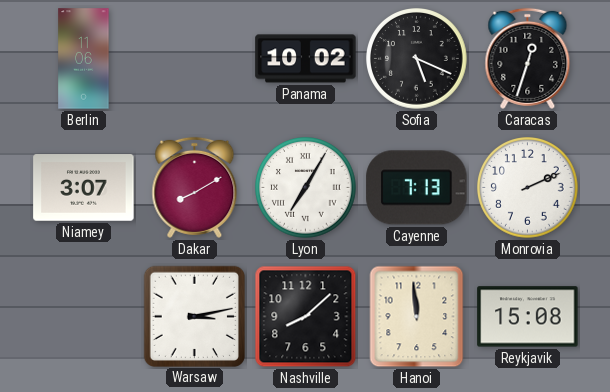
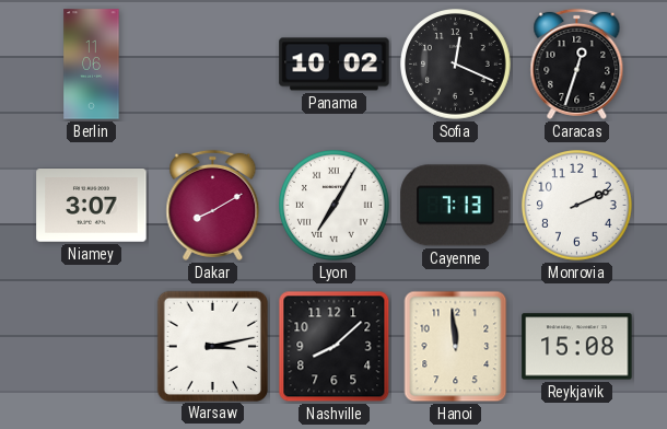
Sofia: 5:19 -> 12:19
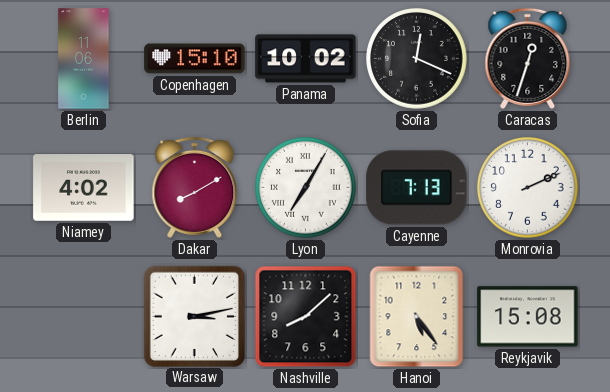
Copenhagen: none -> 15:10
Niamey: 3:07 -> 4:02
Hanoi: 11:59 -> 5:24
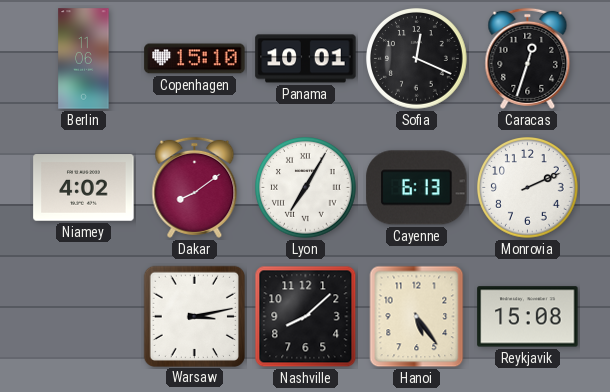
Panama: 10:02 -> 10:01
Dakar: 8:10 -> 8:09
Cayenne: 7:13 -> 6:13
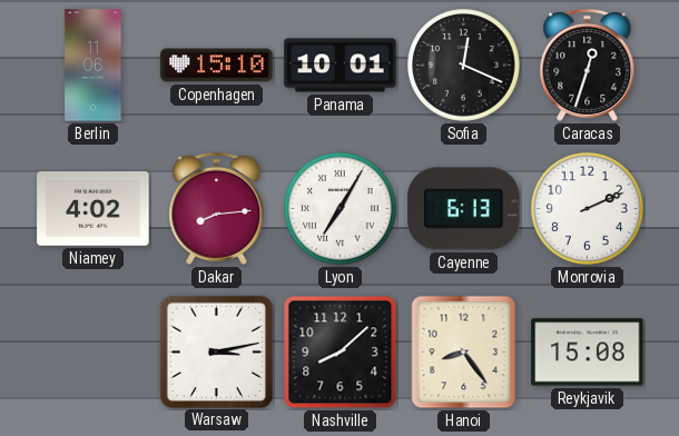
Dakar: 8:09 -> 8:14
Hanoi: 5:24 -> 8:24
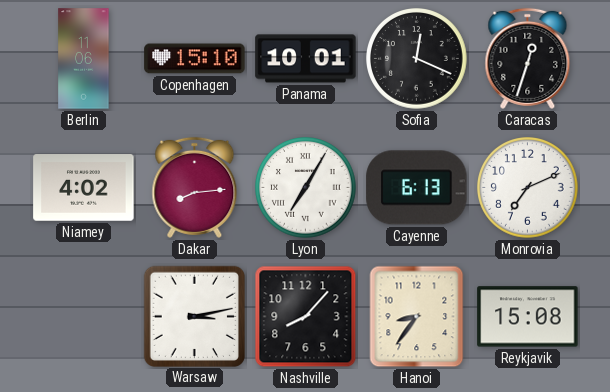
Monrovia: 2:11 -> 7:11
Nashville: 8:08 -> 8:07
Hanoi: 8:24 -> 8:36
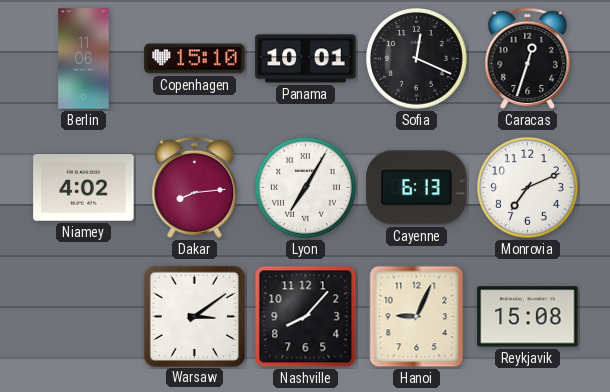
Warsaw: 3:13 -> 3:09
Hanoi: 8:36 -> 9:04
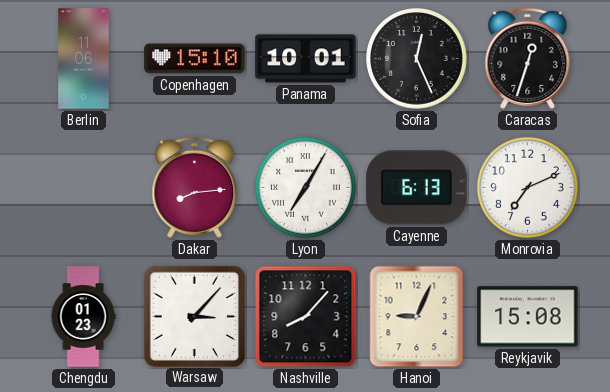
Sofia: 12:19 -> 12:26
Niamey: 4:02 -> none
Chengdu: none -> 01:23
Warsaw: 3:09 -> 3:07
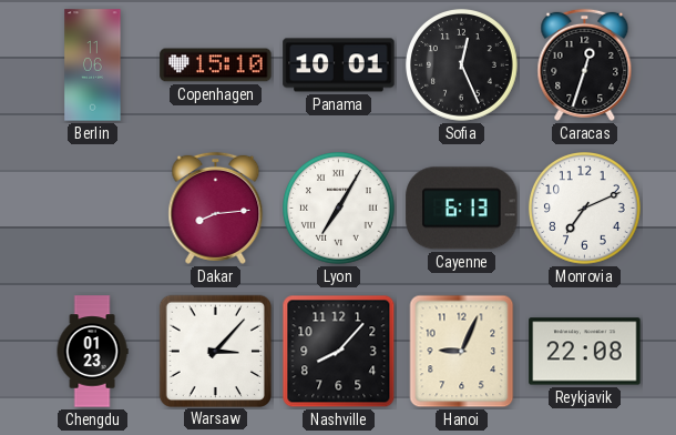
Reykjavik: 15:08 -> 22:08
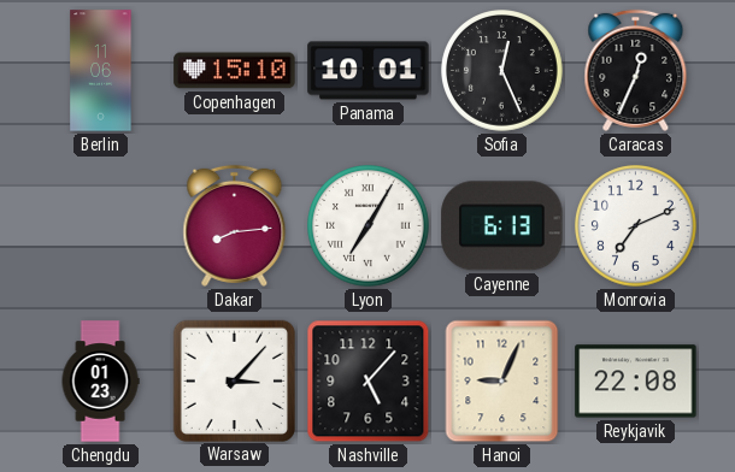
Caracas: 12:33 -> 12:34
Nashville: 8:07 -> 5:07
